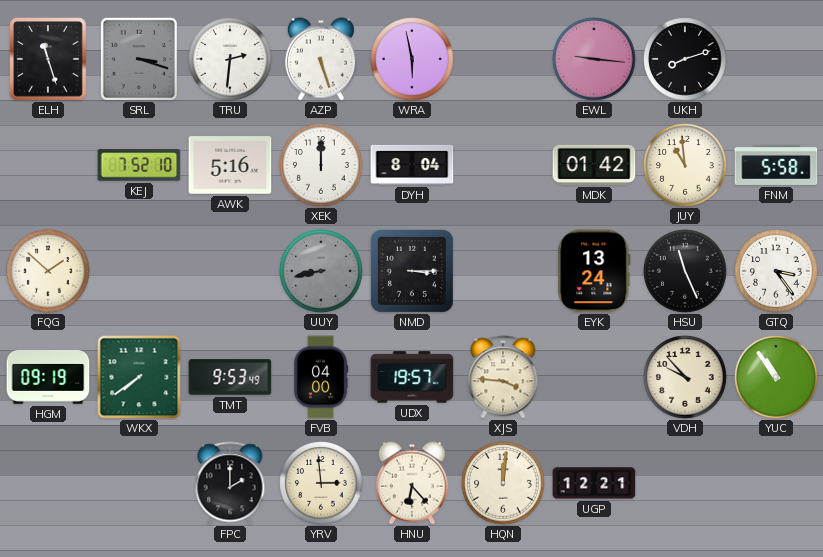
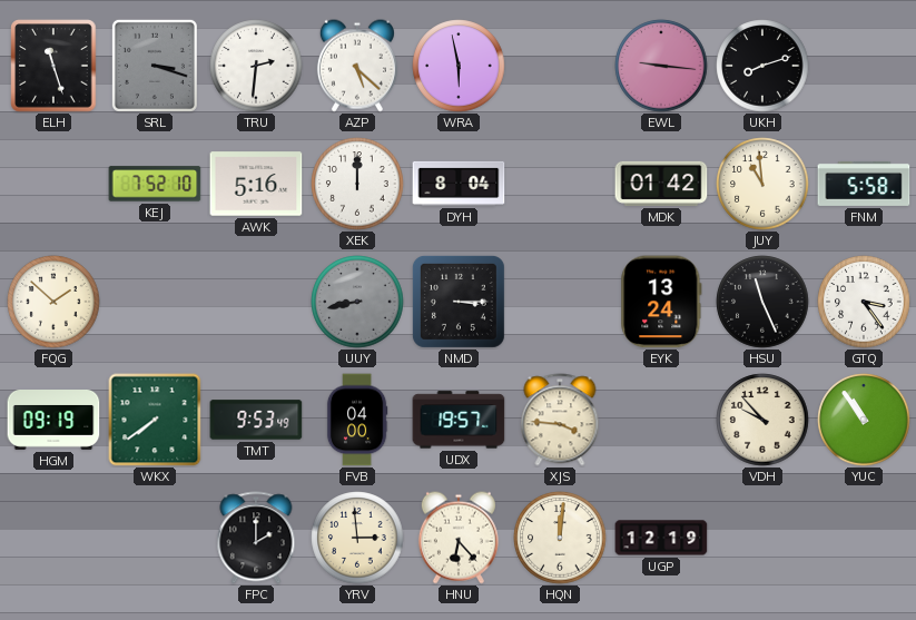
AZP: 5:27 -> 5:22
UGP: 12:21 -> 12:19
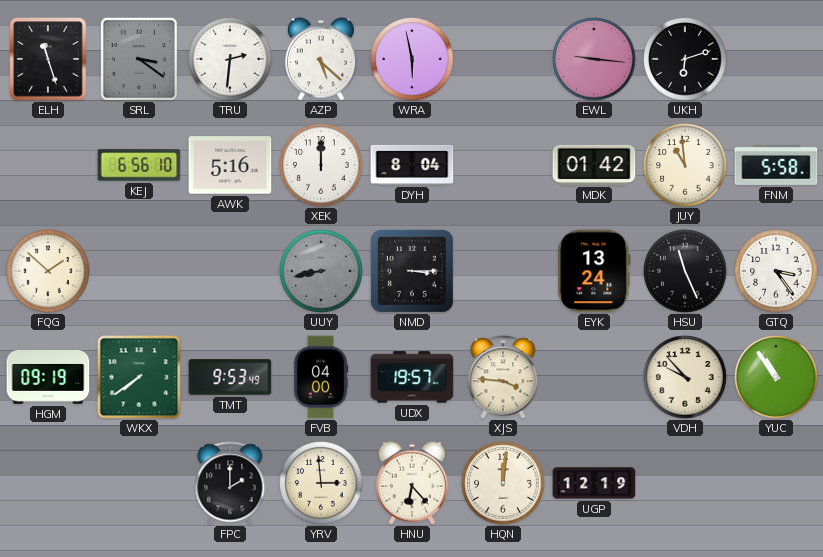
SRL: 3:18 -> 3:21
UKH: 8:12 -> 6:12
KEJ: 7:52 -> 6:56
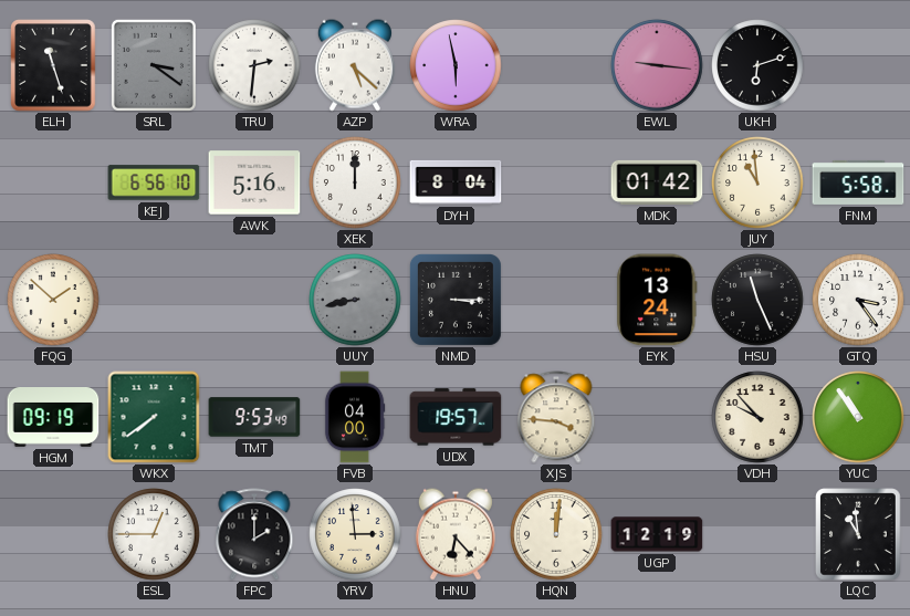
ESL: none -> 12:45
LQC: none -> 10:59
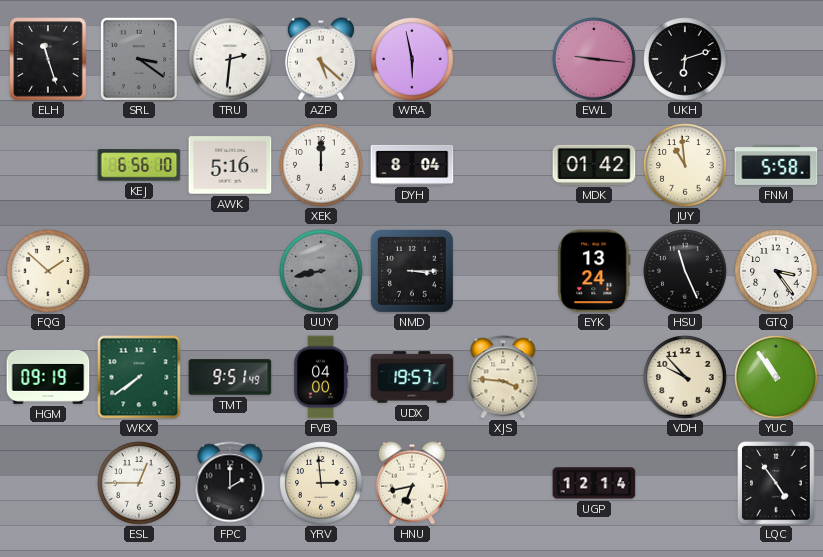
TMT: 9:53 -> 9:51
HNU: 6:23 -> 6:43
HQN: 12:01 -> none
UGP: 12:19 -> 12:14
LQC: 10:59 -> 4:54
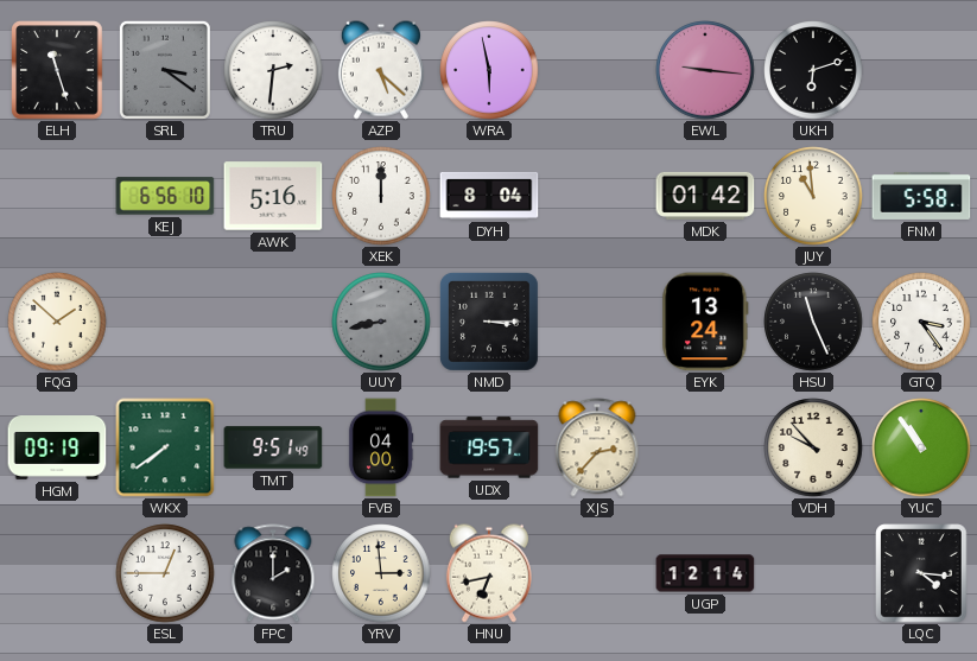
XJS: 3:46 -> 2:37
LQC: 4:54 -> 4:16
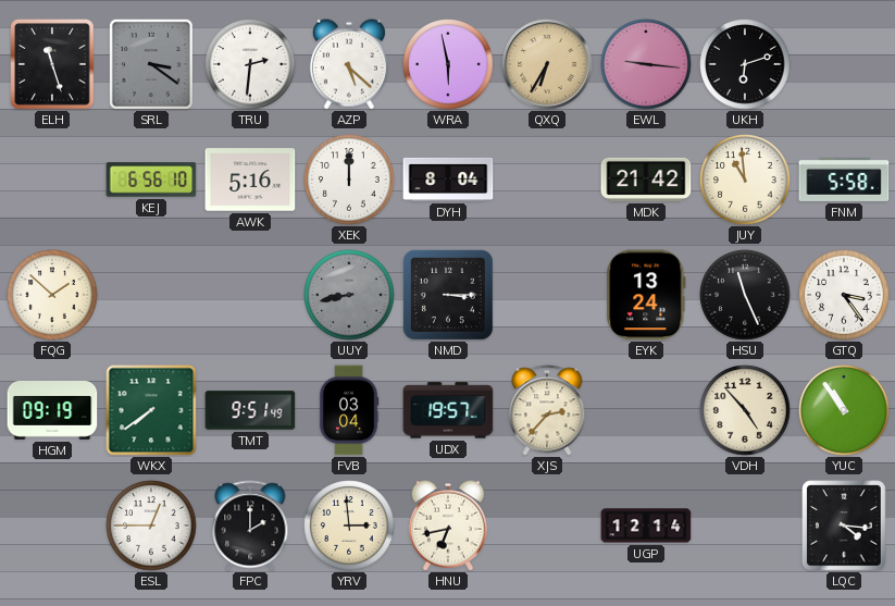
QXQ: none -> 6:35
MDK: 01:42 -> 21:42
FVB: 04:00 -> 03:04
VDH: 9:53 -> 4:53
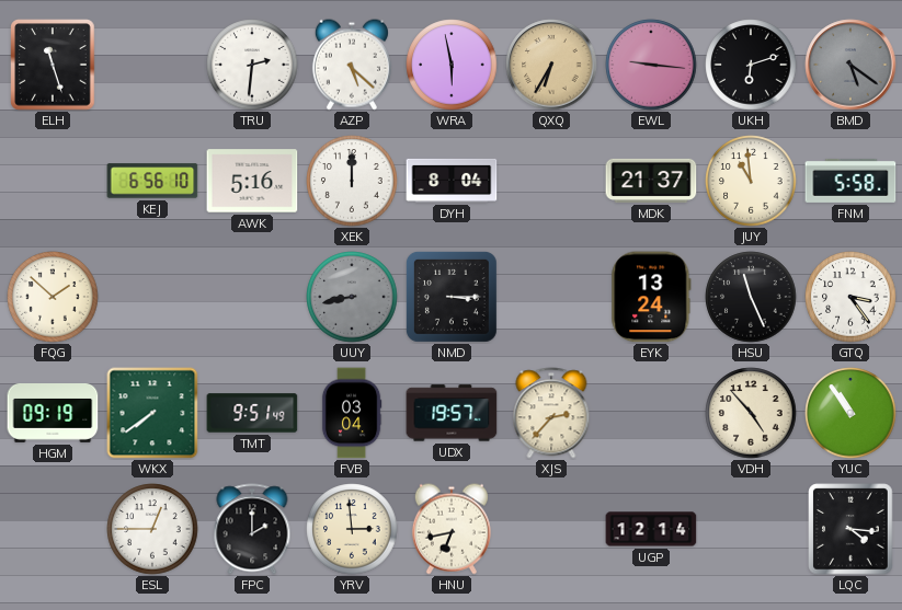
SRL: 3:21 -> none
BMD: none -> 5:21
MDK: 21:42 -> 21:37
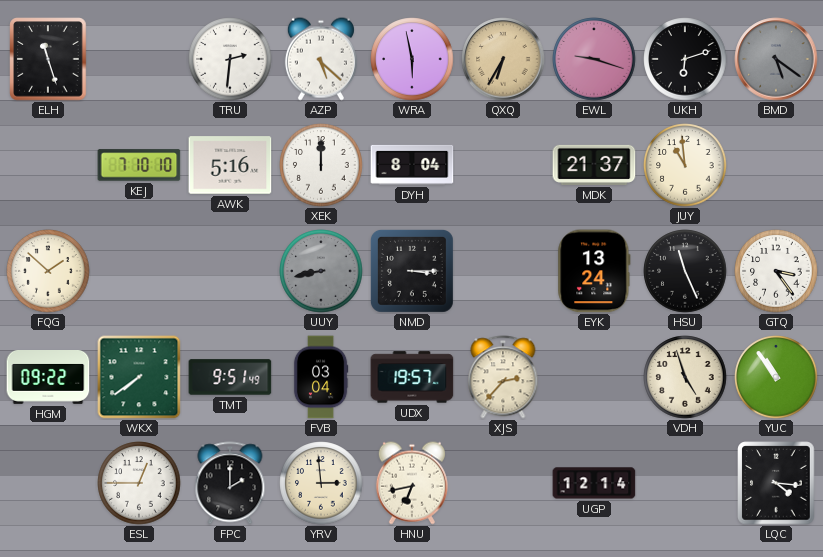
EWL: 9:16 -> 9:18
KEJ: 6:56 -> 7:10
FNM: 5:58 -> none
HGM: 09:19 -> 09:22
VDH: 4:53 -> 4:57
